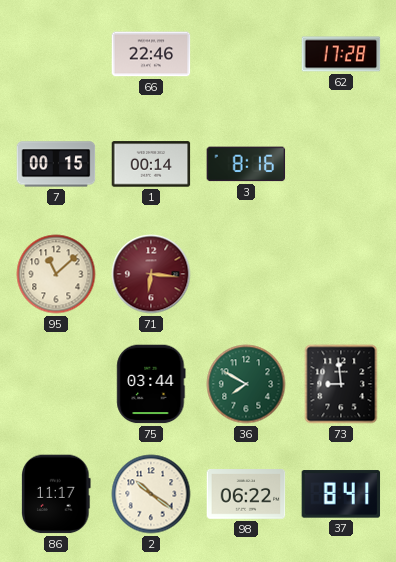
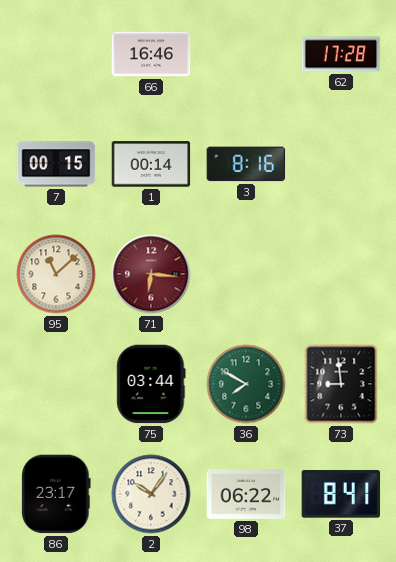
66: 22:46 -> 16:46
86: 11:17 -> 23:17
2: 10:21 -> 10:06
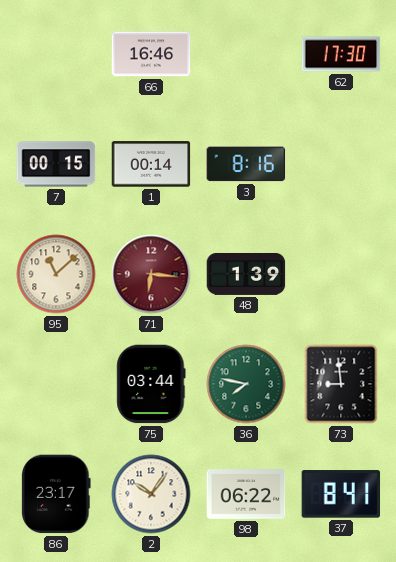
62: 17:28 -> 17:30
48: none -> 1:39
36: 7:50 -> 7:47
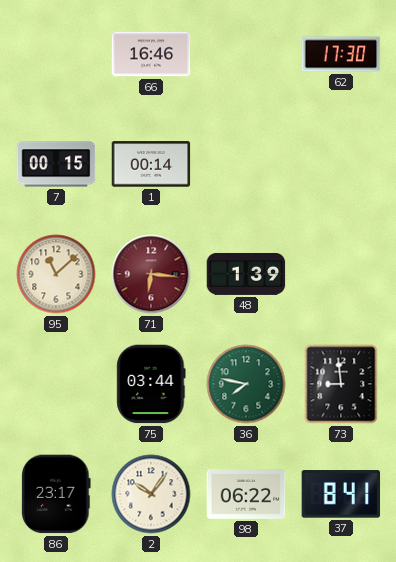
3: 8:16 -> none
